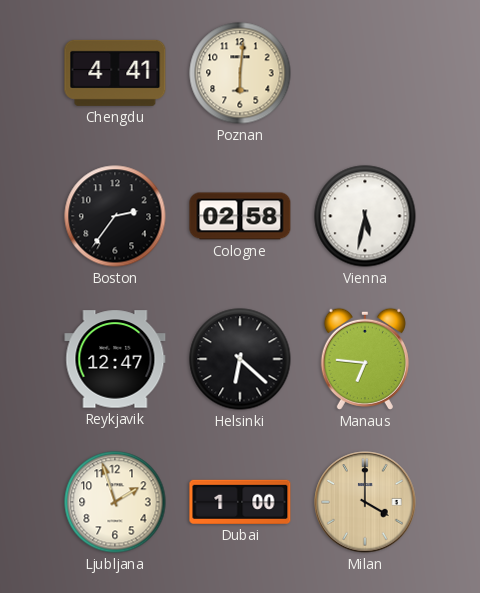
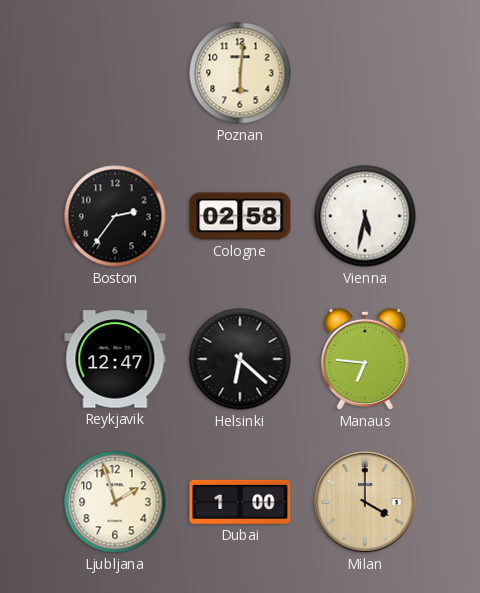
Chengdu: 4:41 -> none
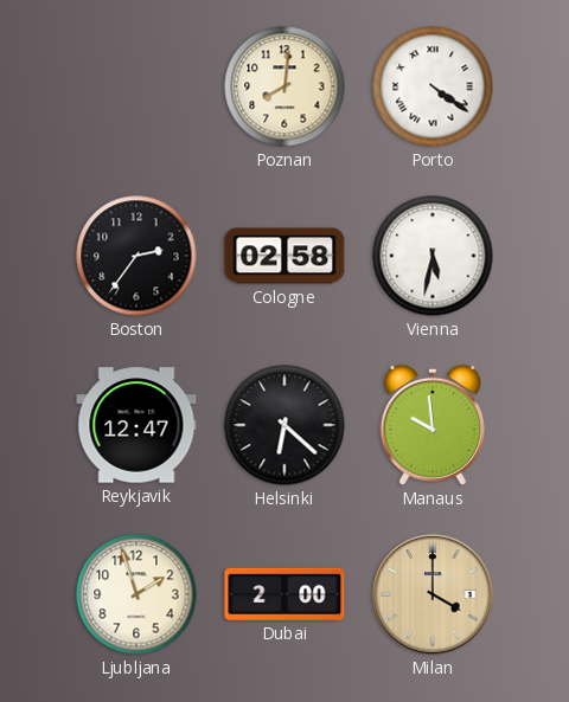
Poznan: 6:01 -> 8:01
Porto: none -> 4:21
Manaus: 6:46 -> 9:59
Dubai: 1:00 -> 2:00
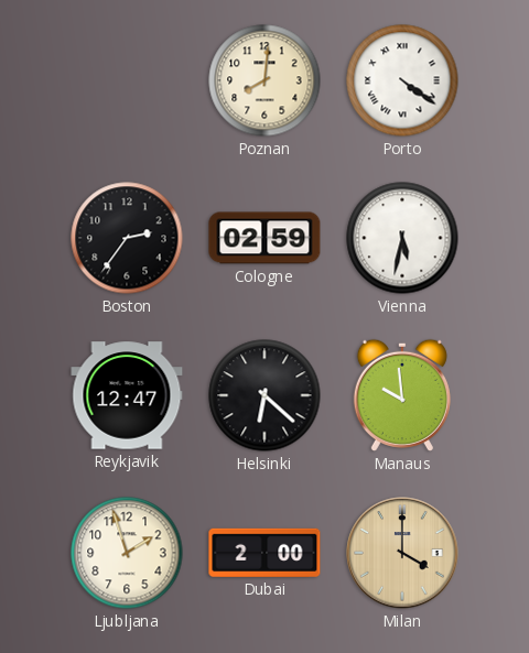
Cologne: 02:58 -> 02:59
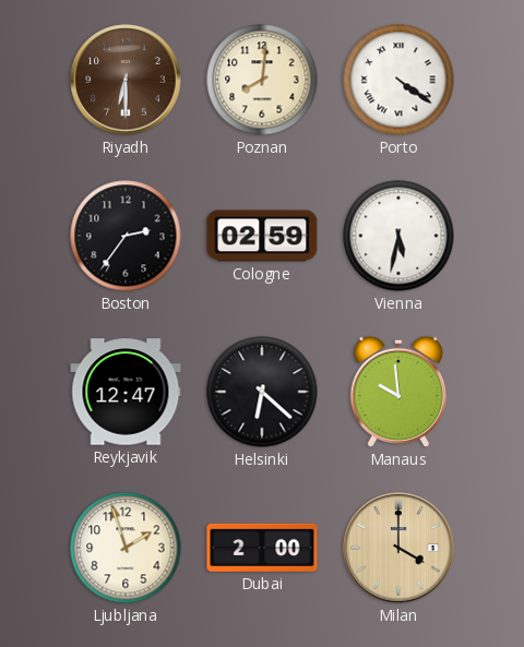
Riyadh: none -> 6:30
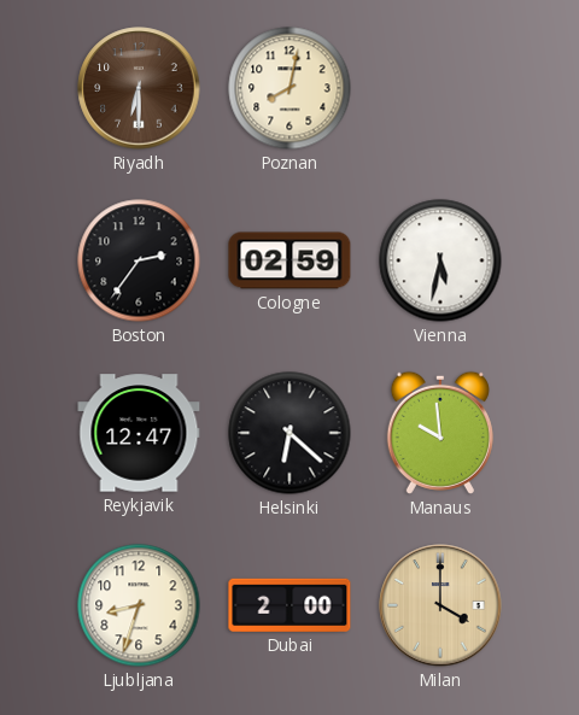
Poznan: 8:01 -> 8:02
Porto: 4:21 -> none
Ljubljana: 1:57 -> 8:33
